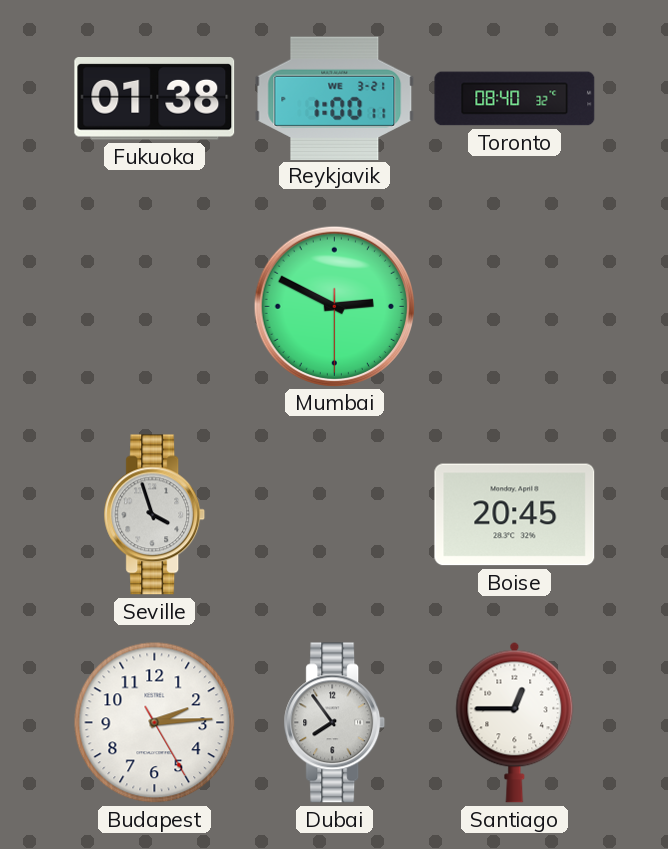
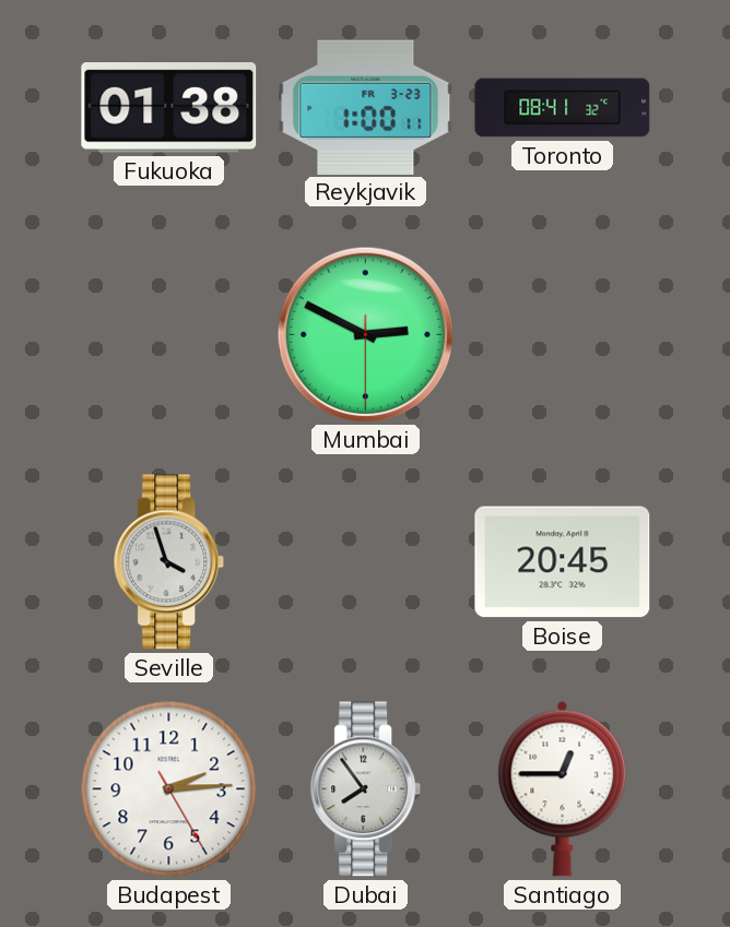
Reykjavik date: WE 3-21 -> FR 3-23
Toronto: 08:40 -> 08:41
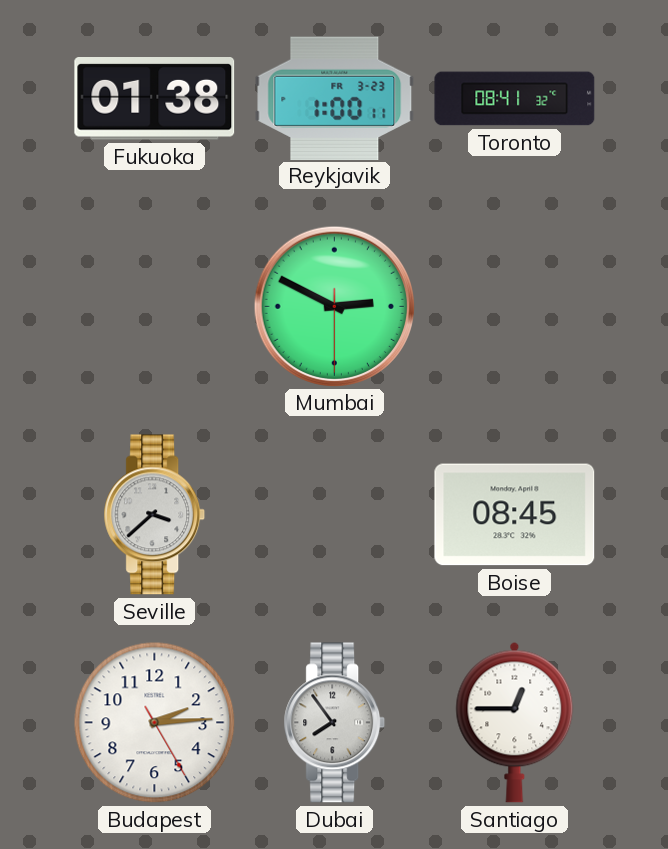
Seville: 3:57 -> 3:38
Boise: 20:45 -> 08:45
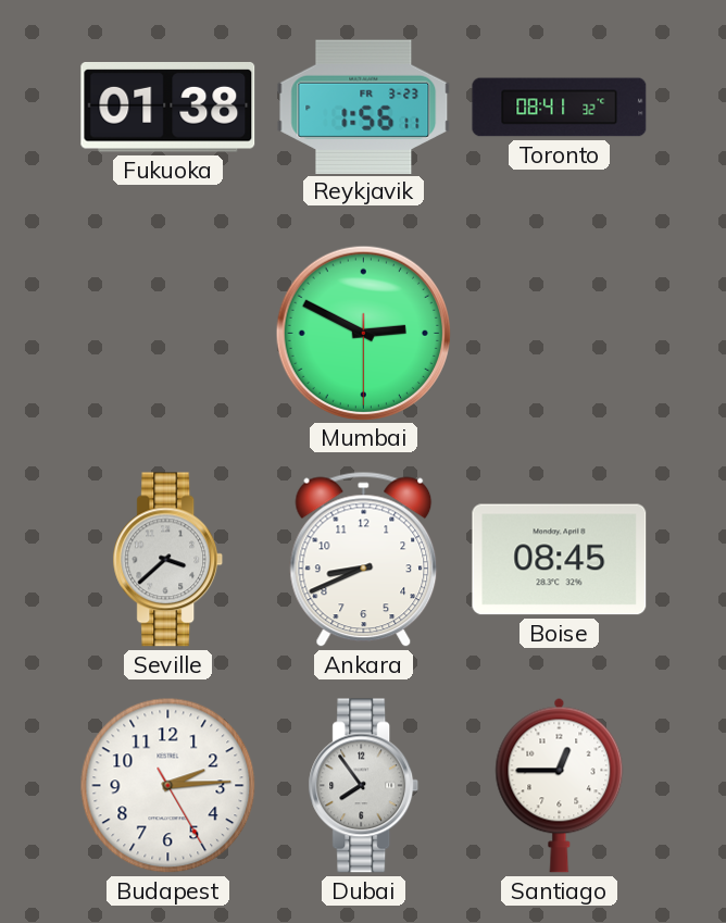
Reykjavik: 1:00 -> 1:56
Ankara: none -> 8:41
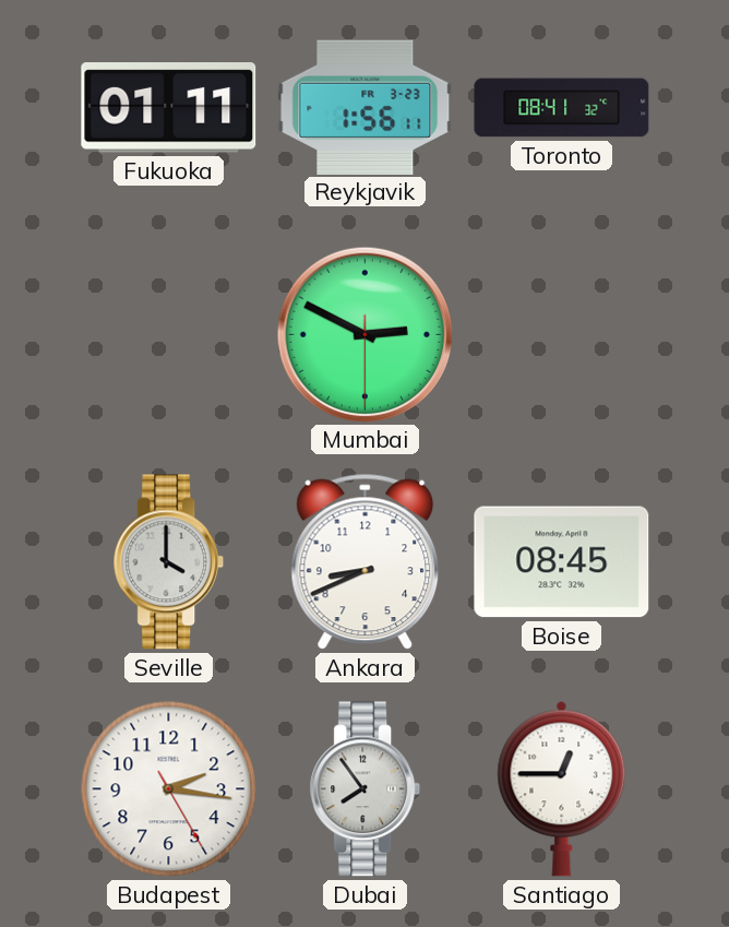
Fukuoka: 01:38 -> 01:11
Seville: 3:38 -> 4:00
Budapest: 2:14 -> 2:16
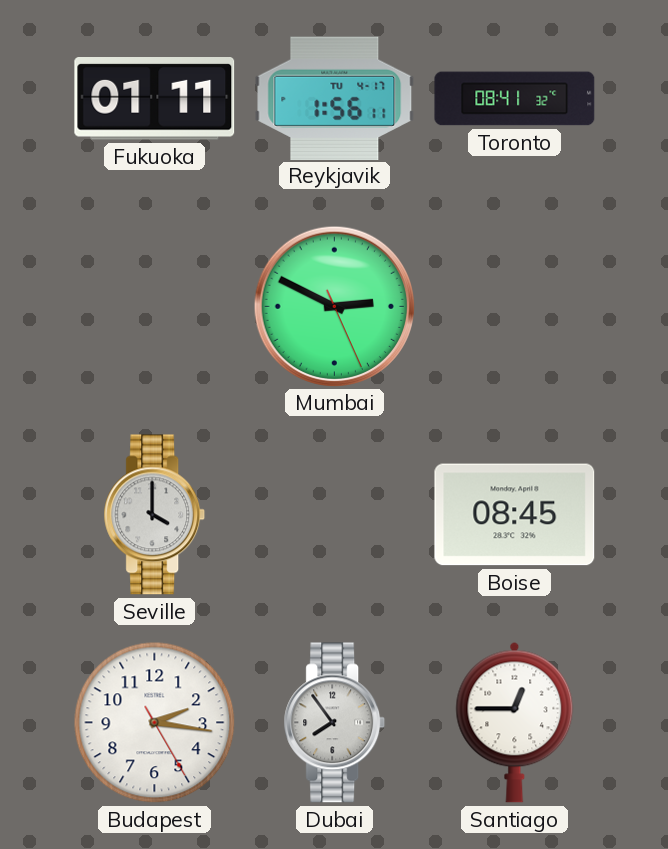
Reykjavik date: FR 3-23 -> TU 4-17
Mumbai: 2:49:30 -> 2:49:26
Ankara: 8:41 -> none
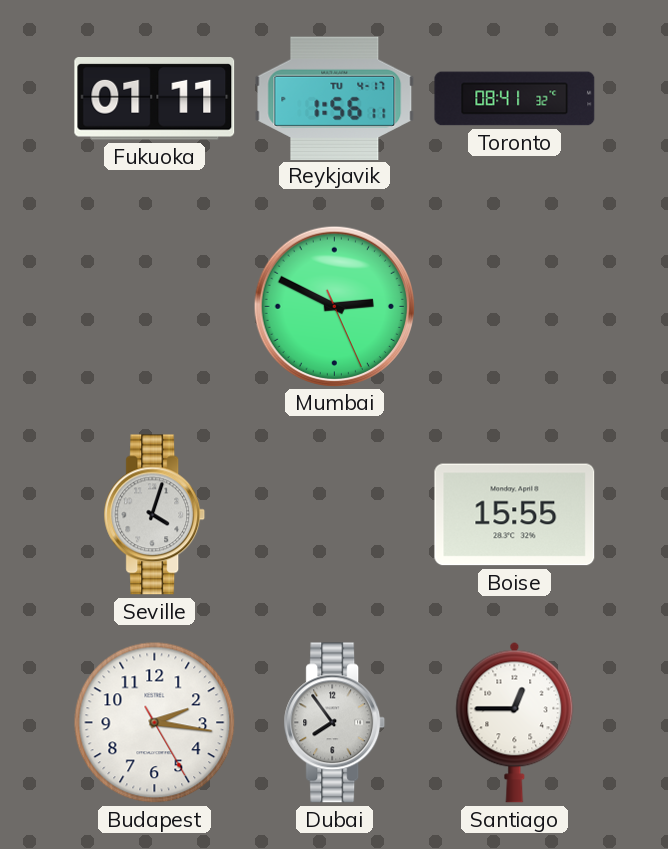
Seville: 4:00 -> 4:03
Boise: 08:45 -> 15:55
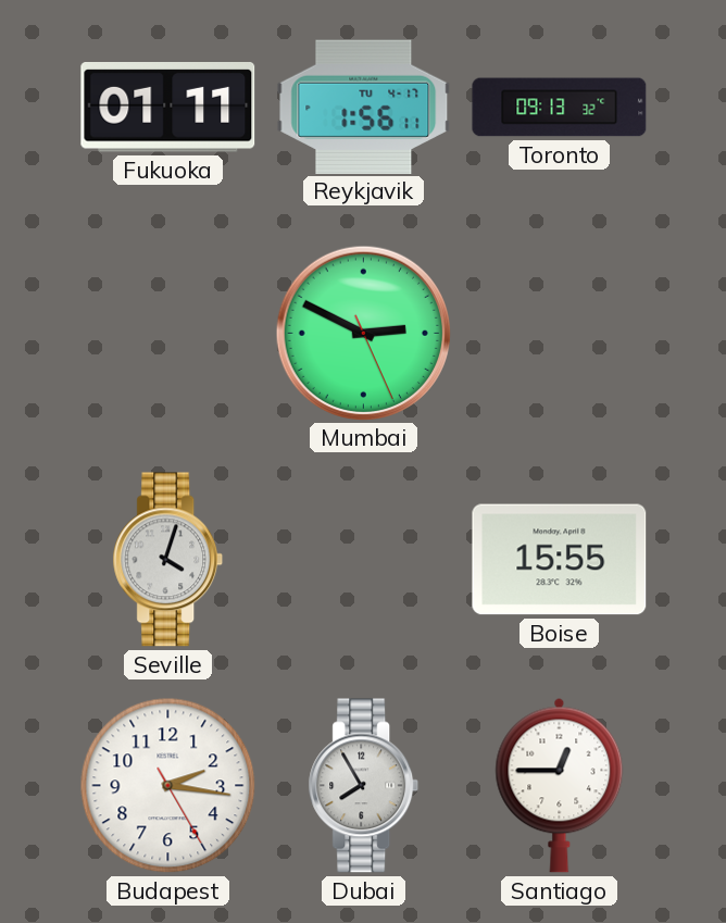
Toronto: 08:41 -> 09:13
Dubai: 7:54 -> 7:55
